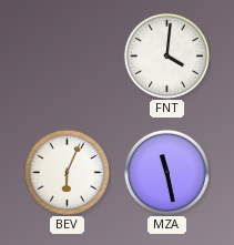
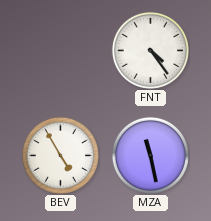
FNT: 4:01 -> 4:24
BEV: 6:04 -> 4:55
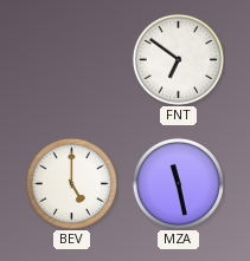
FNT: 4:24 -> 6:51
BEV: 4:55 -> 5:00
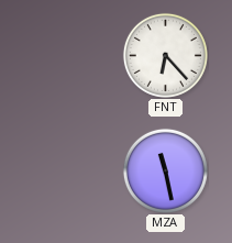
FNT: 6:51 -> 6:23
BEV: 5:00 -> none
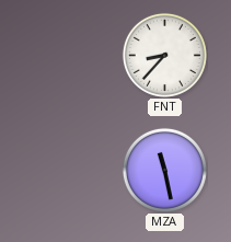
FNT: 6:23 -> 8:37
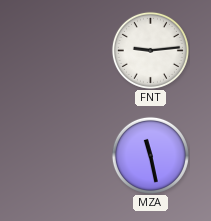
FNT: 8:37 -> 9:14
